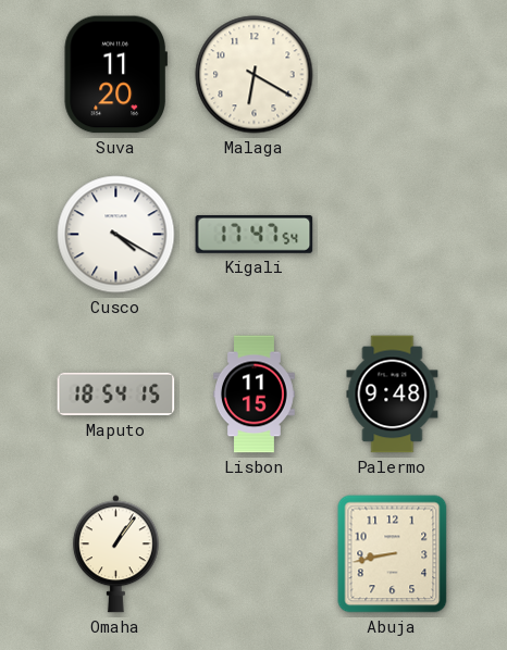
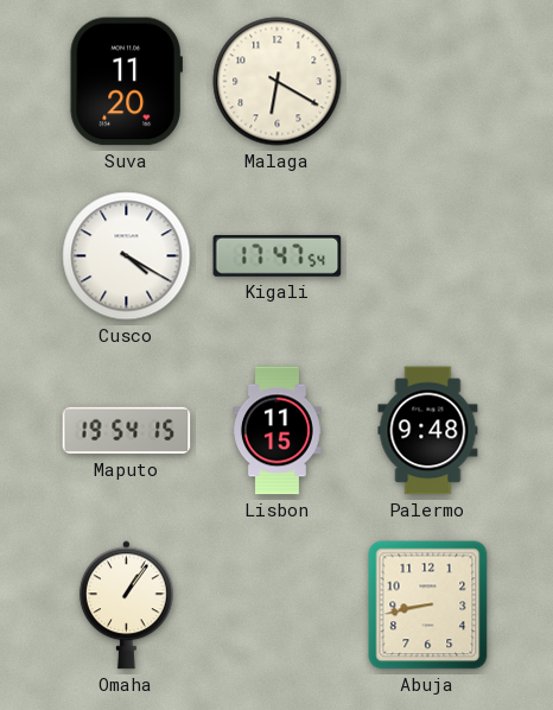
Maputo: 18:54 -> 19:54
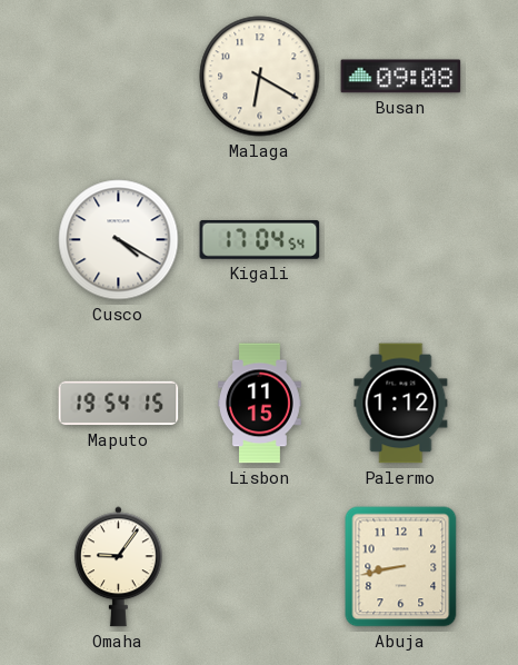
Suva: 11:20 -> none
Busan: none -> 09:08
Kigali: 17:47 -> 17:04
Palermo: 9:48 -> 1:12
Omaha: 1:06 -> 9:06
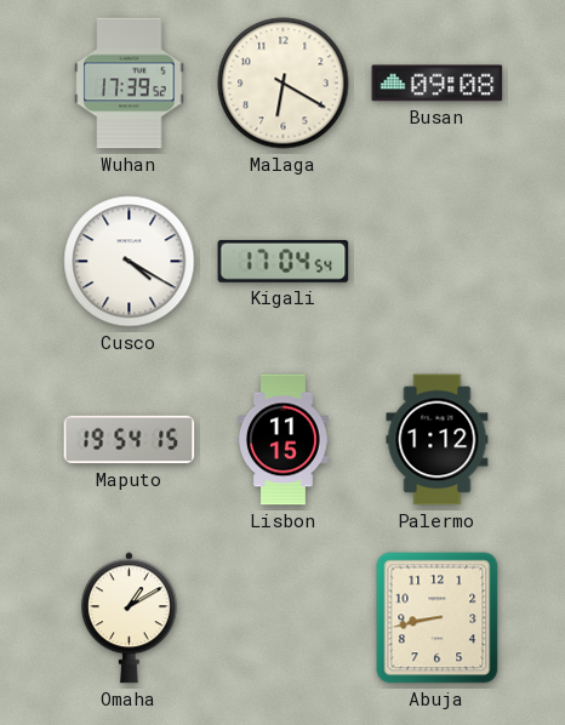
Wuhan: none -> 17:39
Omaha: 9:06 -> 1:10
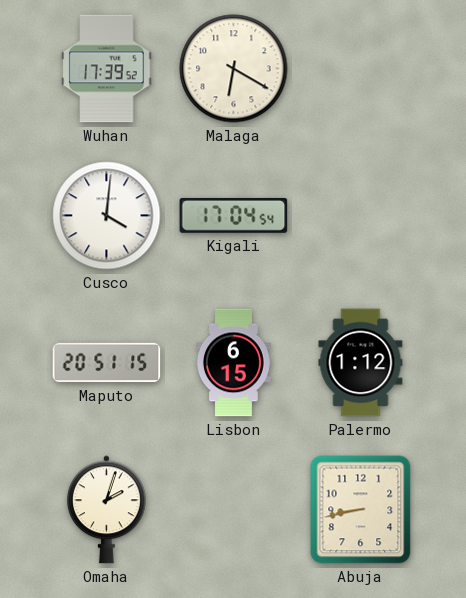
Busan: 09:08 -> none
Cusco: 4:20 -> 4:01
Maputo: 19:54 -> 20:51
Lisbon: 11:15 -> 6:15
Omaha: 1:10 -> 2:03
